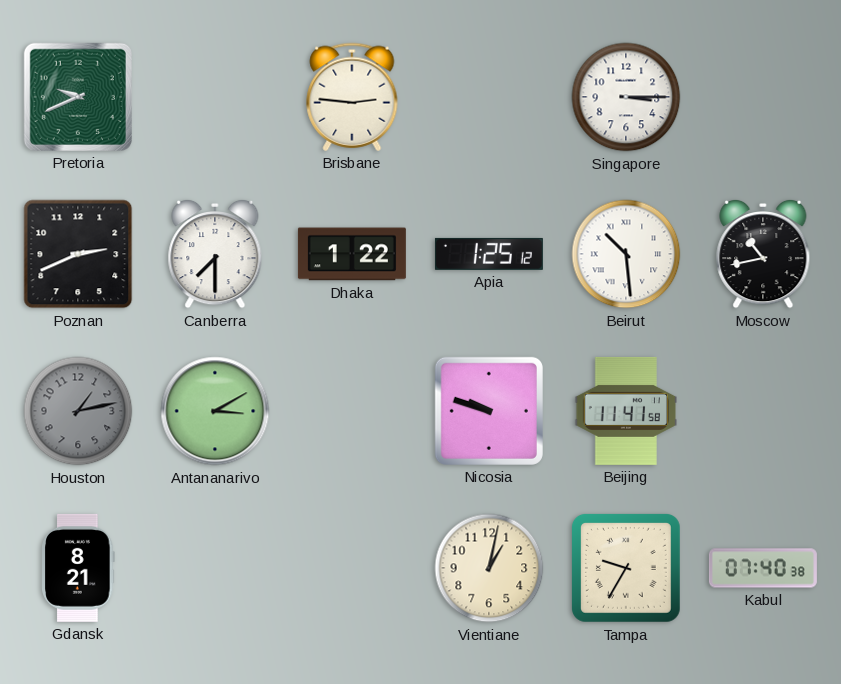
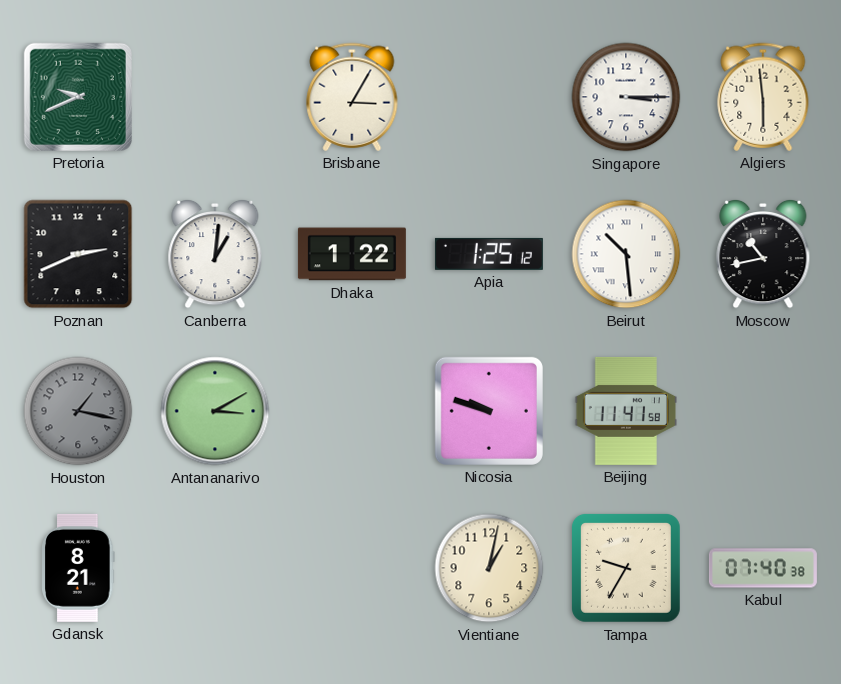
Brisbane: 2:46 -> 3:05
Algiers: none -> 5:59
Canberra: 7:30 -> 1:01
Houston: 1:13 -> 1:17
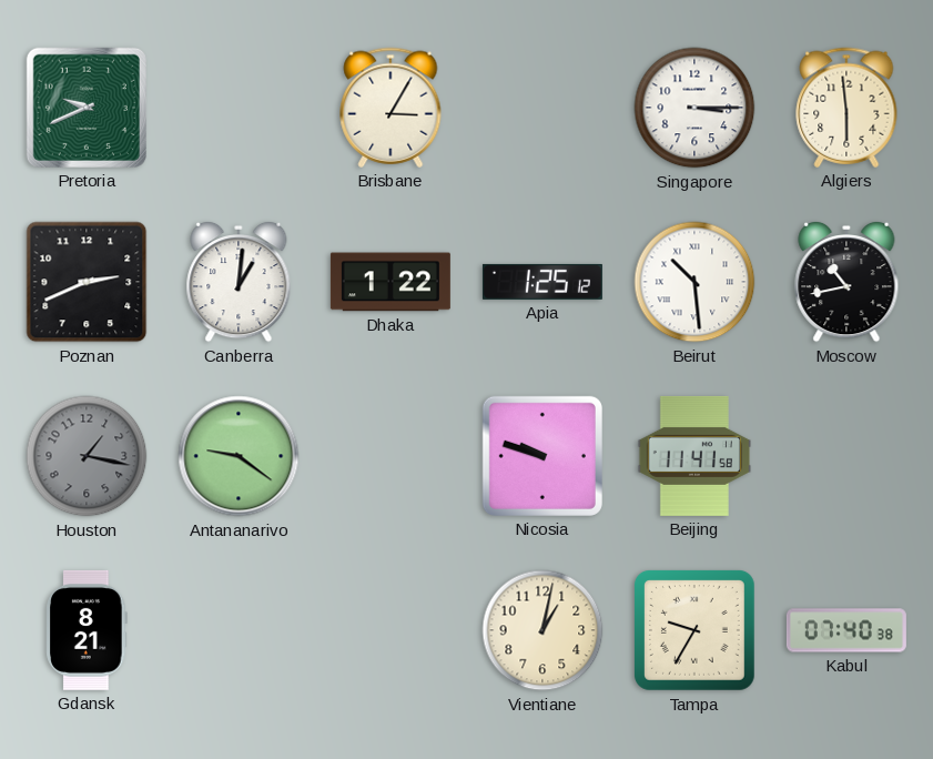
Antananarivo: 3:10 -> 9:21
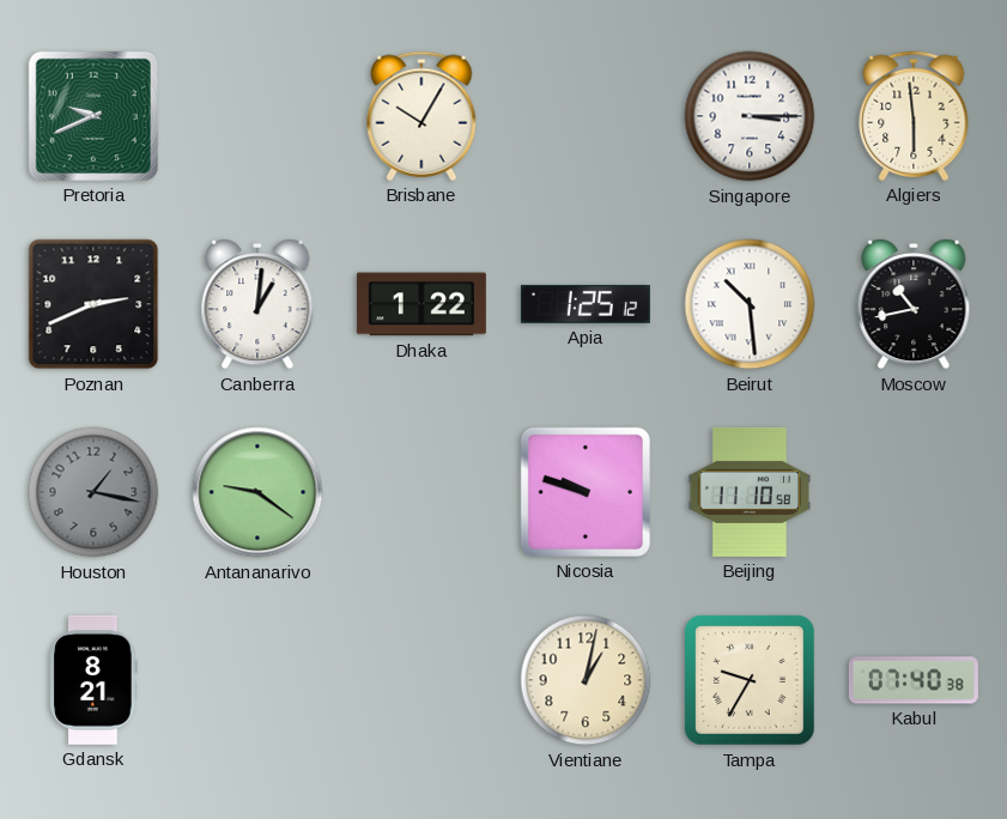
Brisbane: 3:05 -> 10:05
Beijing: 11:41 -> 11:10
